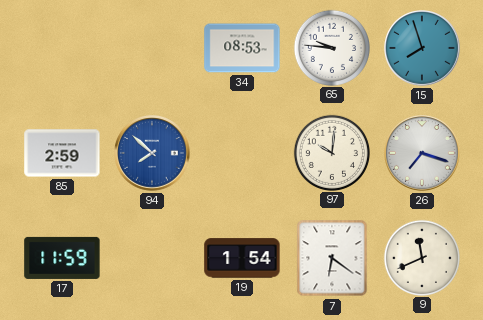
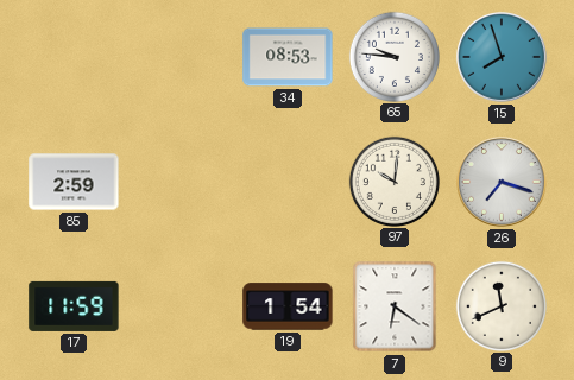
94: 7:52 -> none
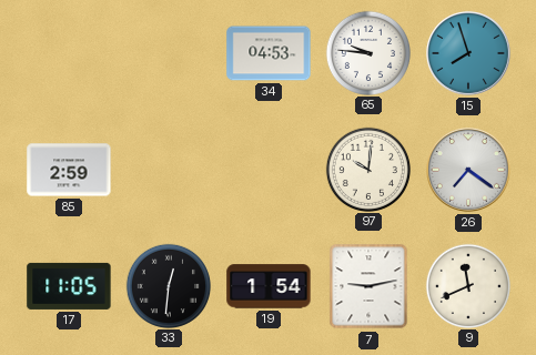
34: 08:53 -> 04:53
26: 7:18 -> 7:21
17: 11:59 -> 11:05
33: none -> 12:31
7: 6:21 -> 9:13
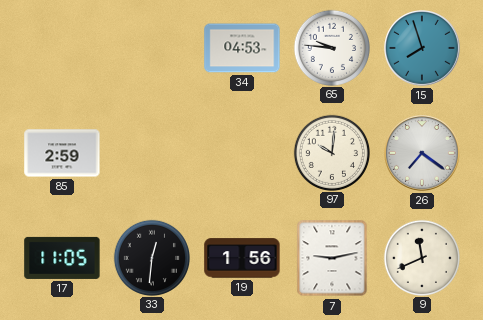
19: 1:54 -> 1:56
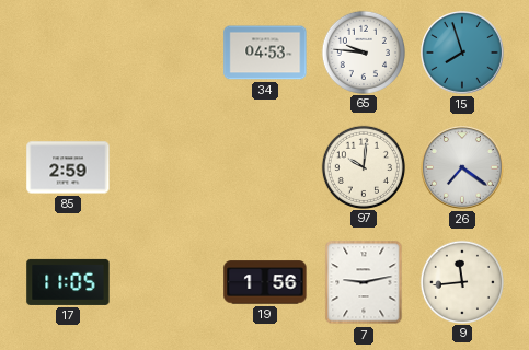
33: 12:31 -> none
9: 11:41 -> 11:44
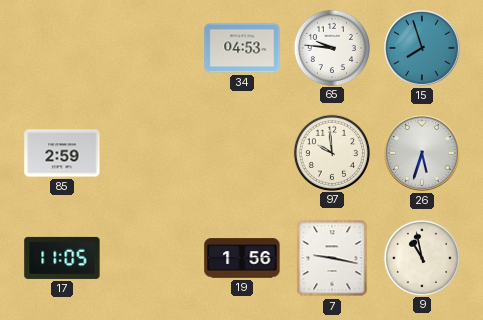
97: 10:01 -> 9:59
26: 7:21 -> 5:33
7: 9:13 -> 9:17
9: 11:44 -> 10:58
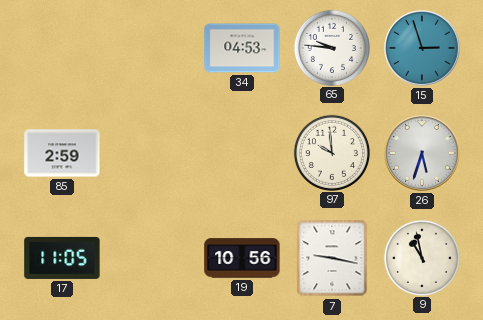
15: 7:57 -> 2:57
19: 1:56 -> 10:56
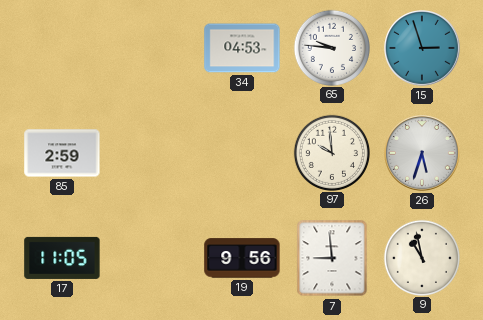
19: 10:56 -> 9:56
7: 9:17 -> 8:59
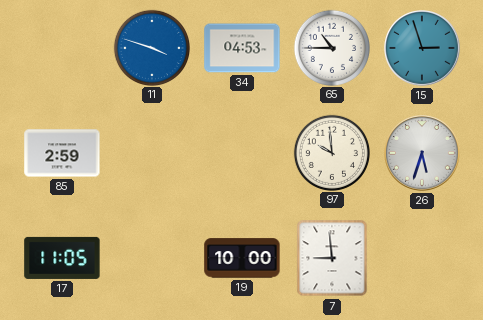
11: none -> 3:48
65: 9:46 -> 10:45
19: 9:56 -> 10:00
9: 10:58 -> none
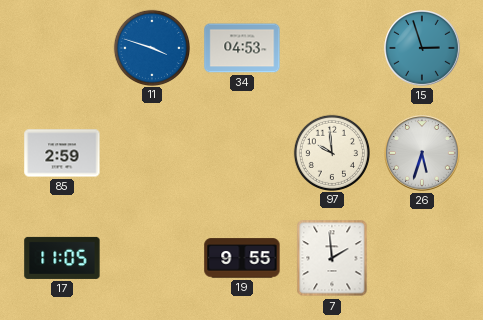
65: 10:45 -> none
19: 10:00 -> 9:55
7: 8:59 -> 1:59
